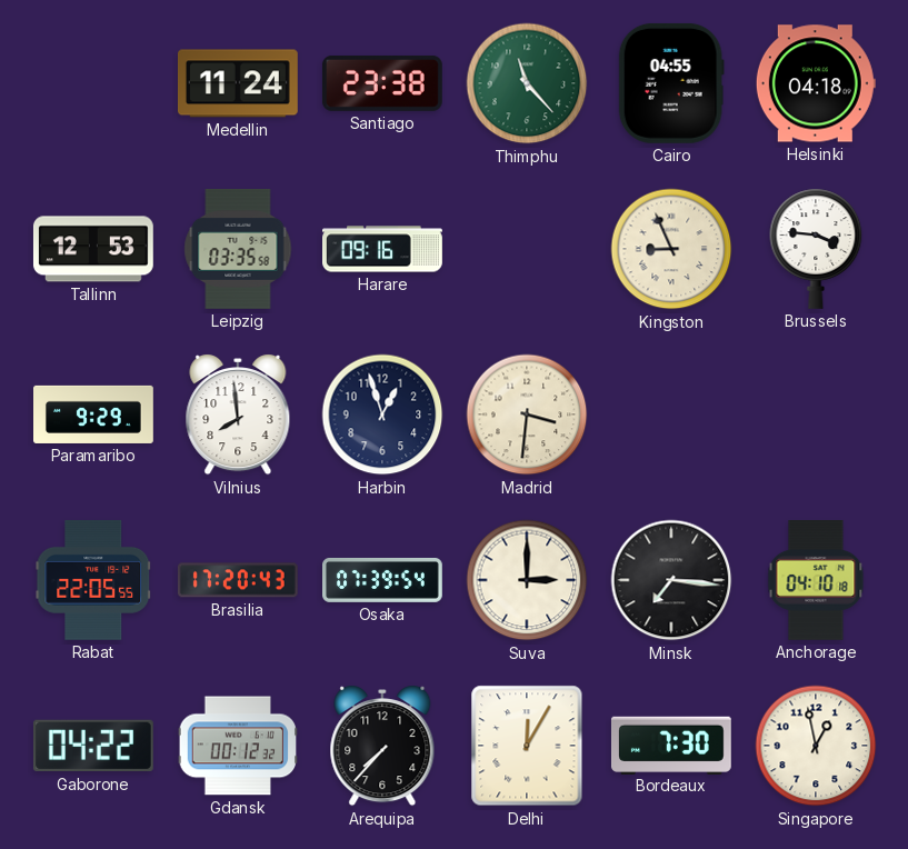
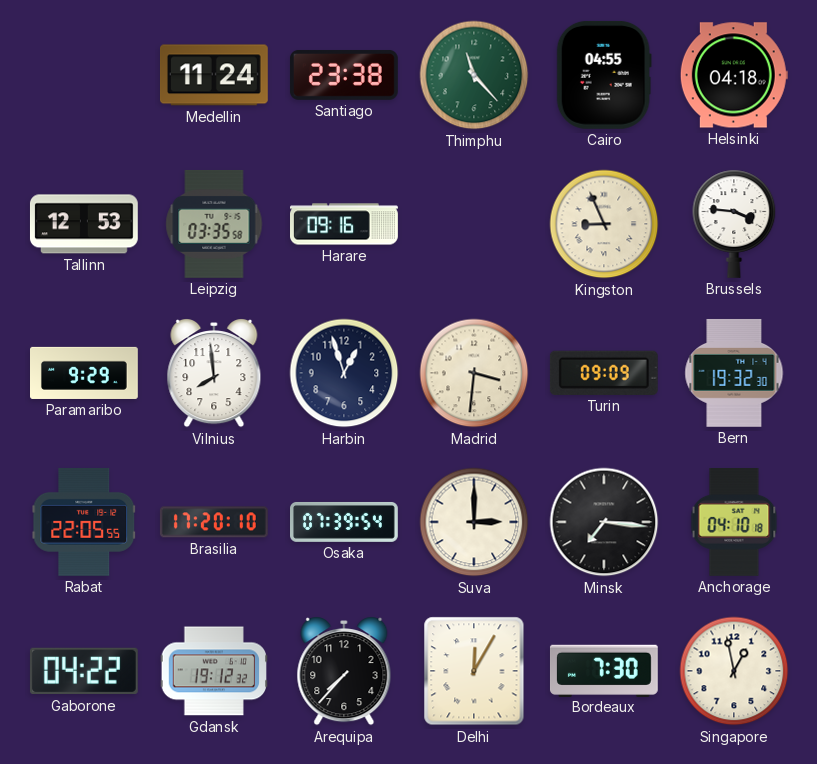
Turin: none -> 09:09
Bern: none -> 19:32
Brasilia: 17:20:43 -> 17:20:10
Gdansk: 00:12 -> 19:12
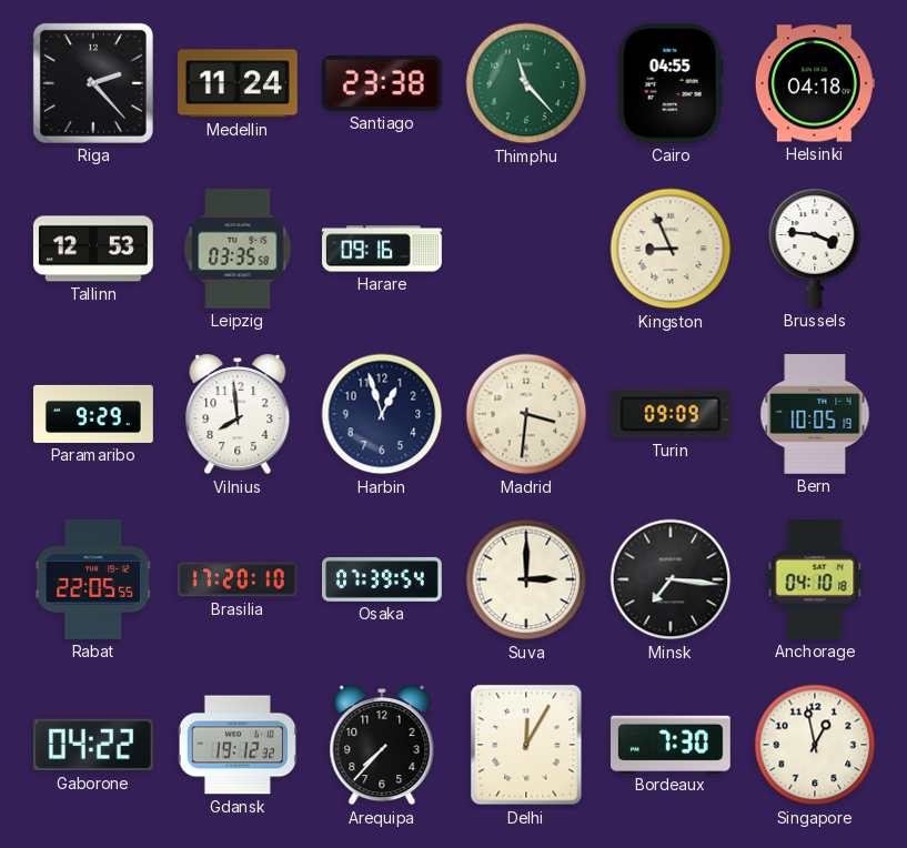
Riga: none -> 2:23
Bern: 19:32 -> 10:05
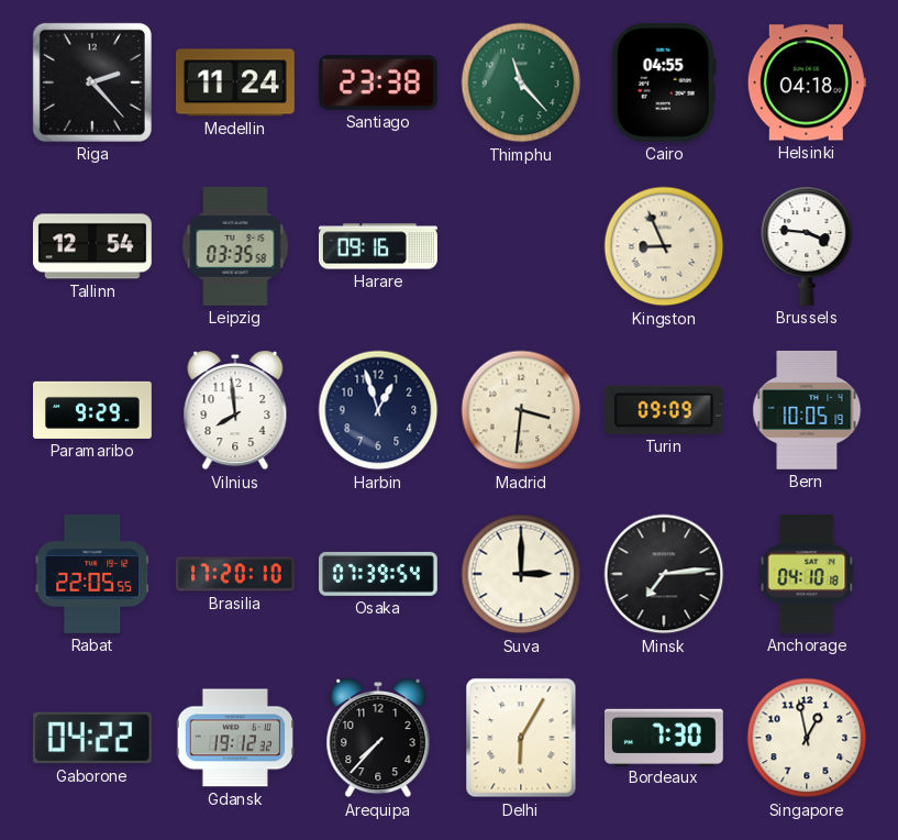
Tallinn: 12:53 -> 12:54
Minsk: 7:16 -> 7:14
Delhi: 12:05 -> 6:05
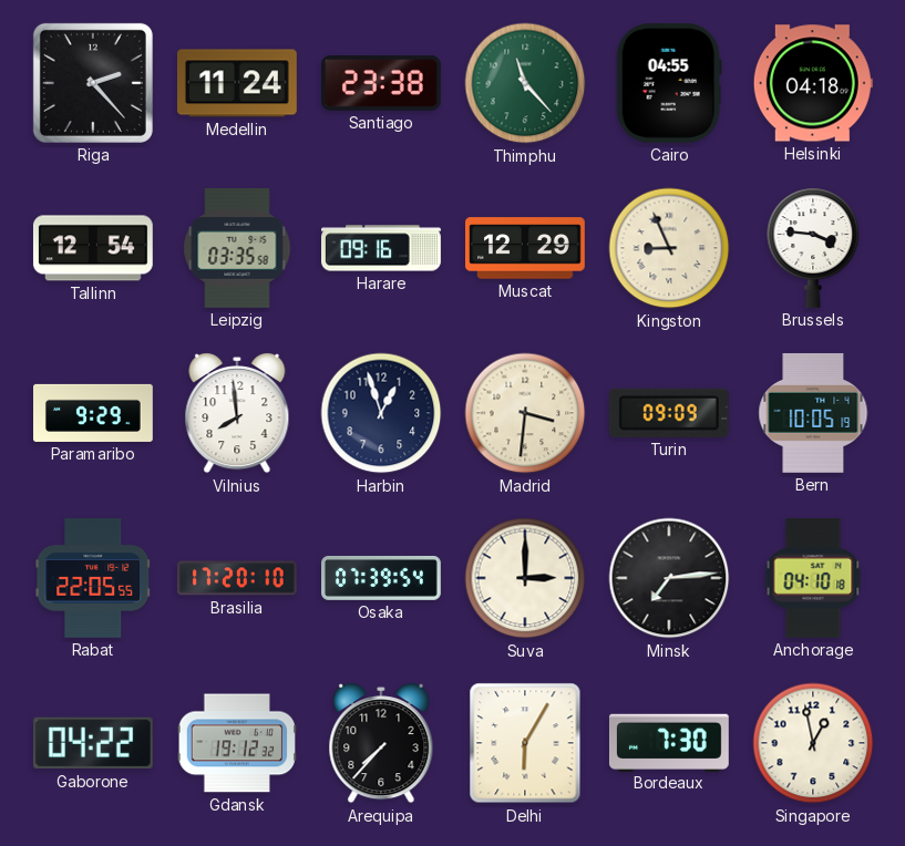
Muscat: none -> 12:29
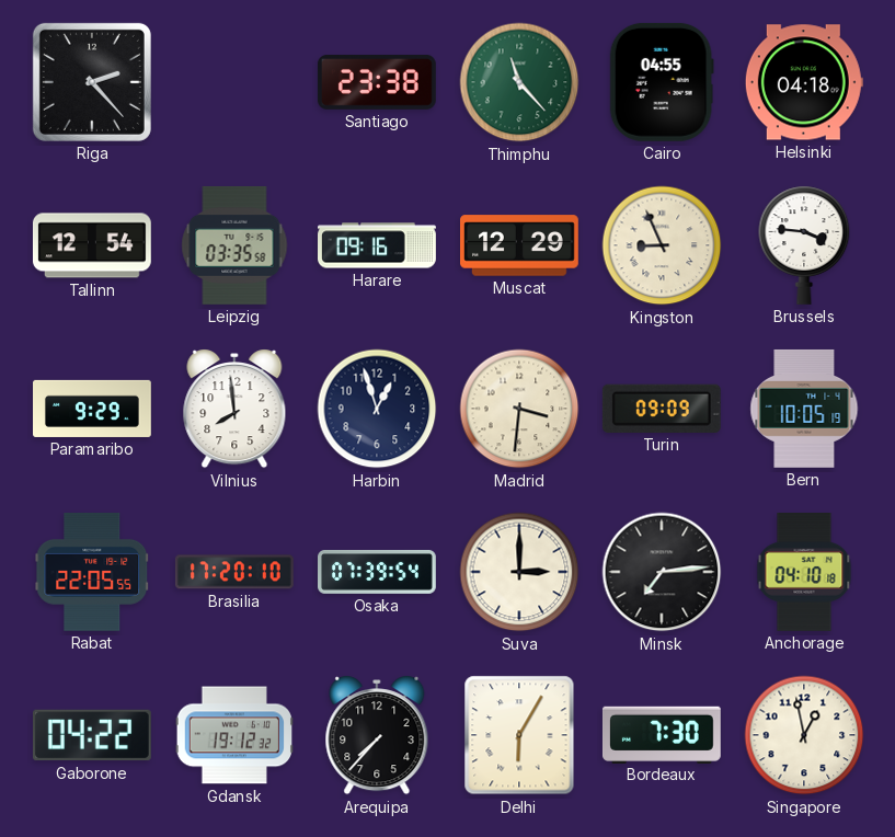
Medellin: 11:24 -> none
